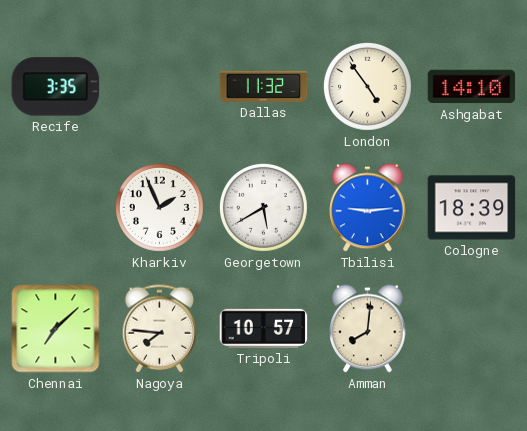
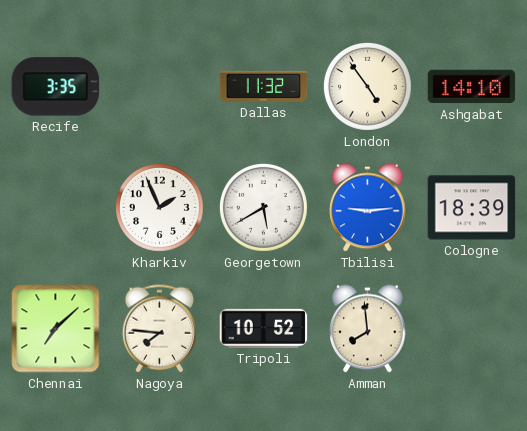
Tripoli: 10:57 -> 10:52
Amman: 8:01 -> 7:59
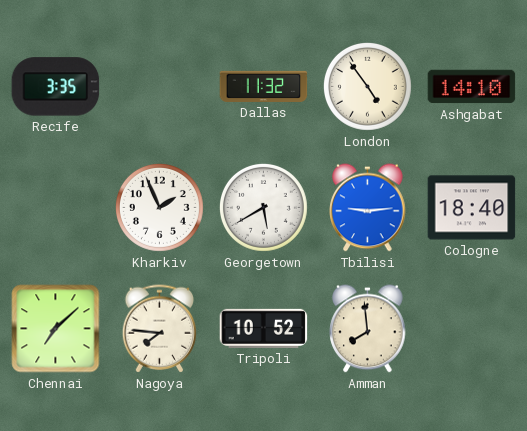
Cologne: 18:39 -> 18:40
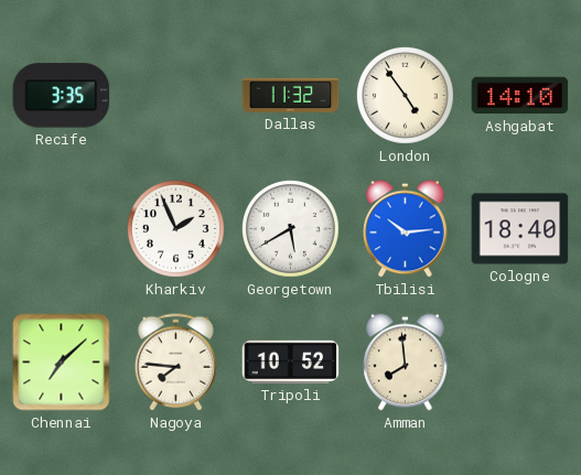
Tbilisi: 9:14 -> 10:14
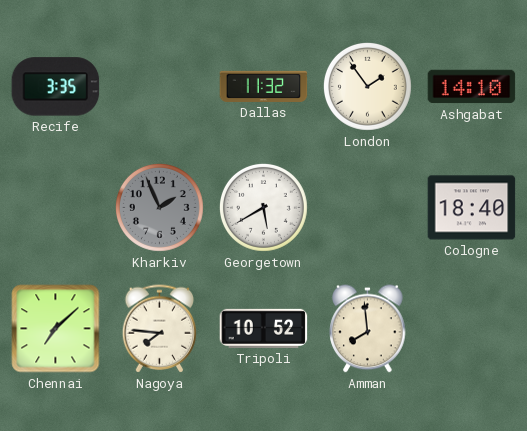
London: 4:54 -> 1:54
Kharkiv dial: white -> grey
Tbilisi: 10:14 -> none
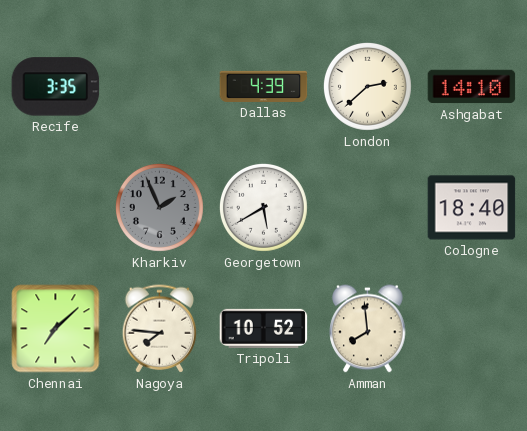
Dallas: 11:32 -> 4:39
London: 1:54 -> 2:38
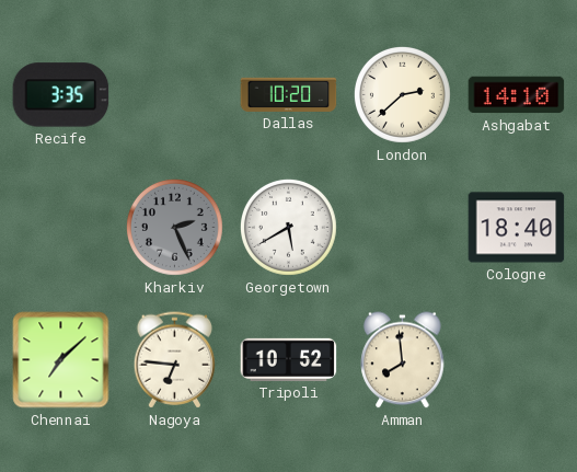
Dallas: 4:39 -> 10:20
Kharkiv: 1:56 -> 2:26
Nagoya: 7:46 -> 6:46
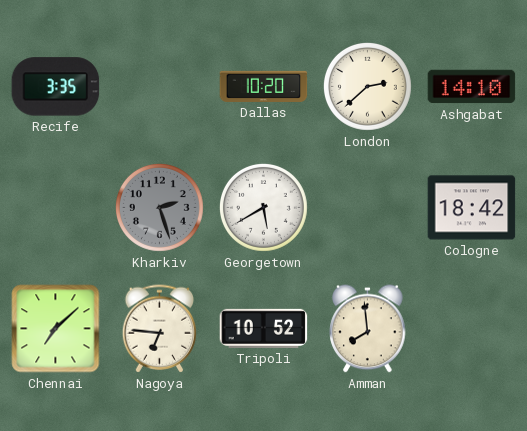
Kharkiv: 2:26 -> 2:27
Cologne: 18:40 -> 18:42
